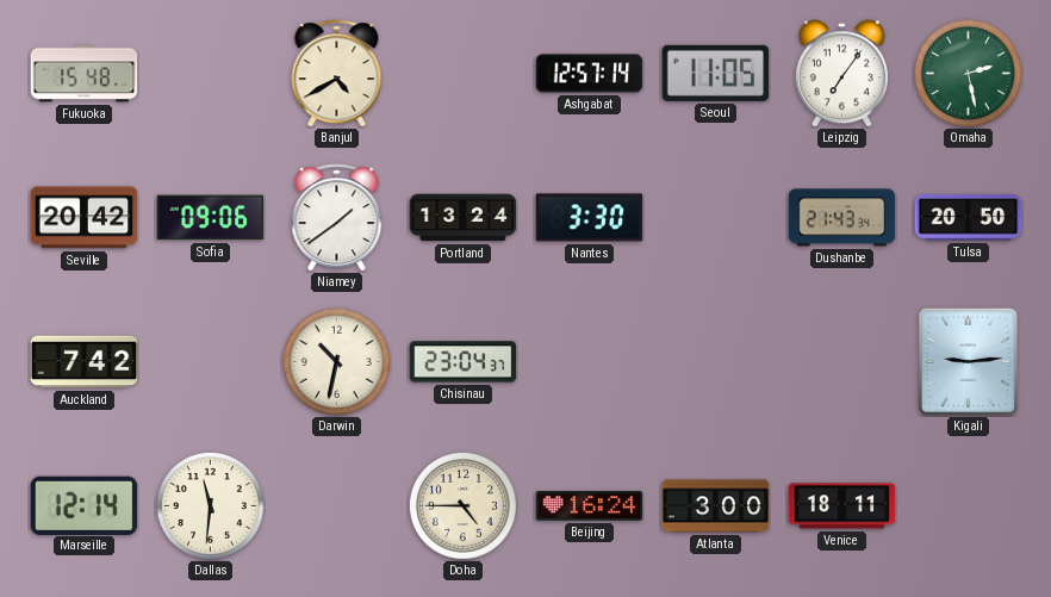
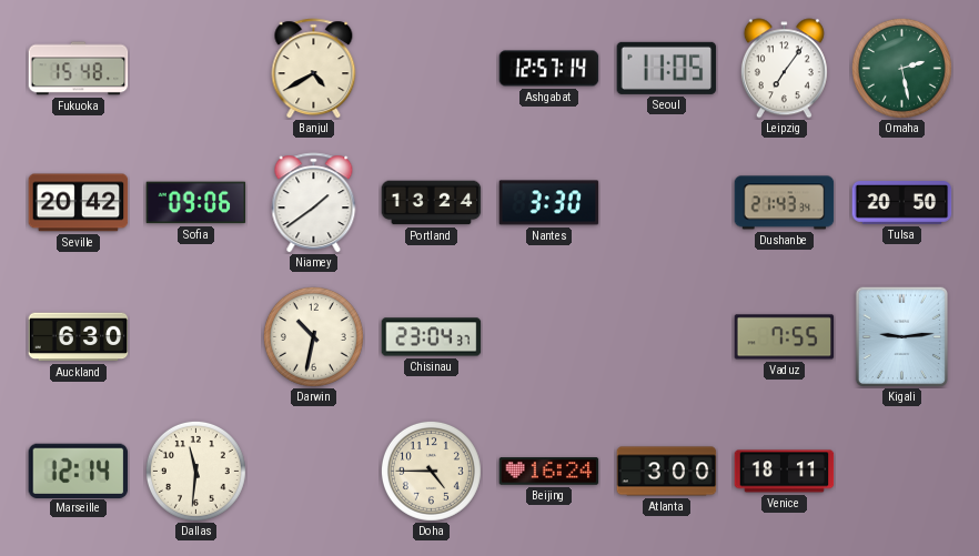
Auckland: 7:42 -> 6:30
Vaduz: none -> 7:55
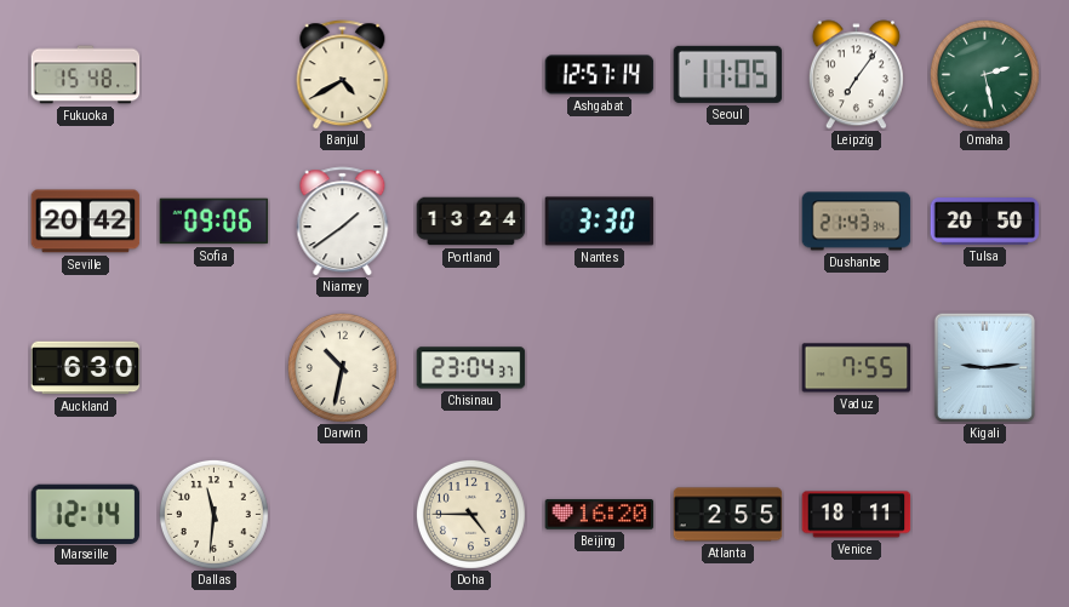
Beijing: 16:24 -> 16:20
Atlanta: 3:00 -> 2:55
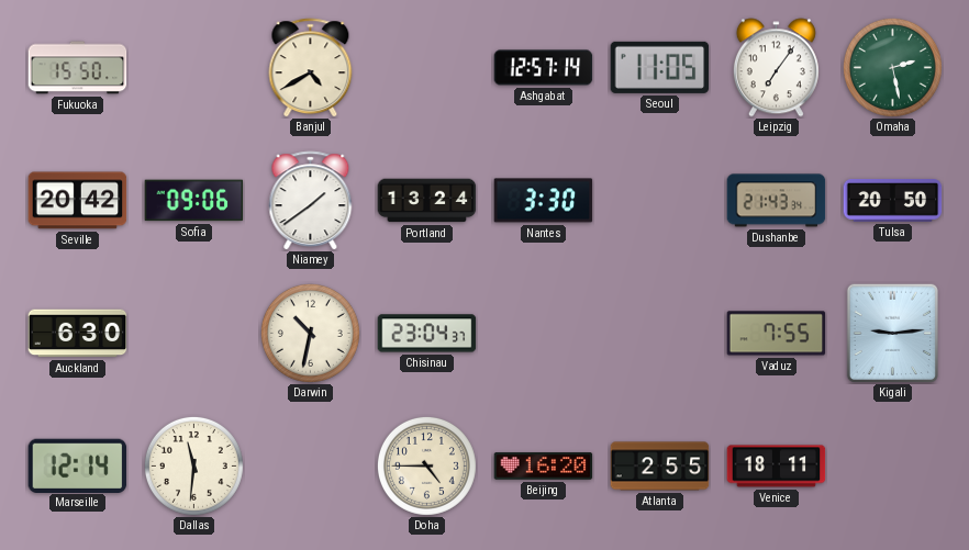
Fukuoka: 15:48 -> 15:50
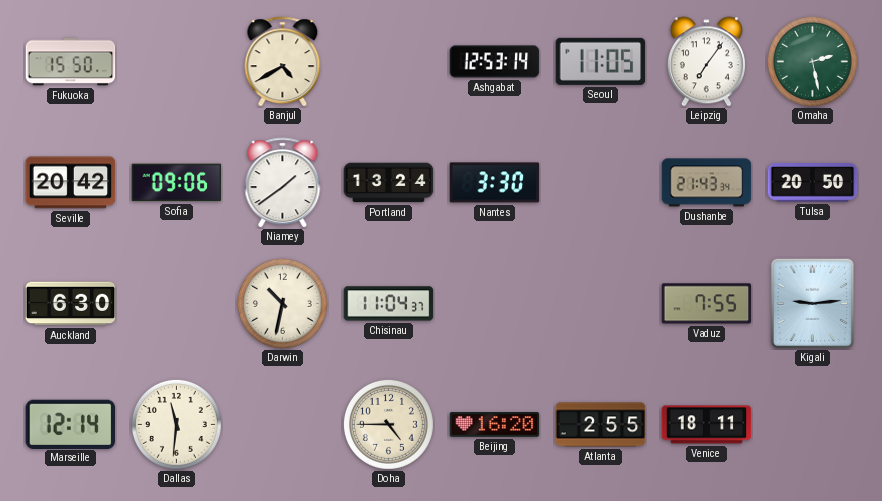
Ashgabat: 12:57 -> 12:53
Chisinau: 23:04 -> 11:04
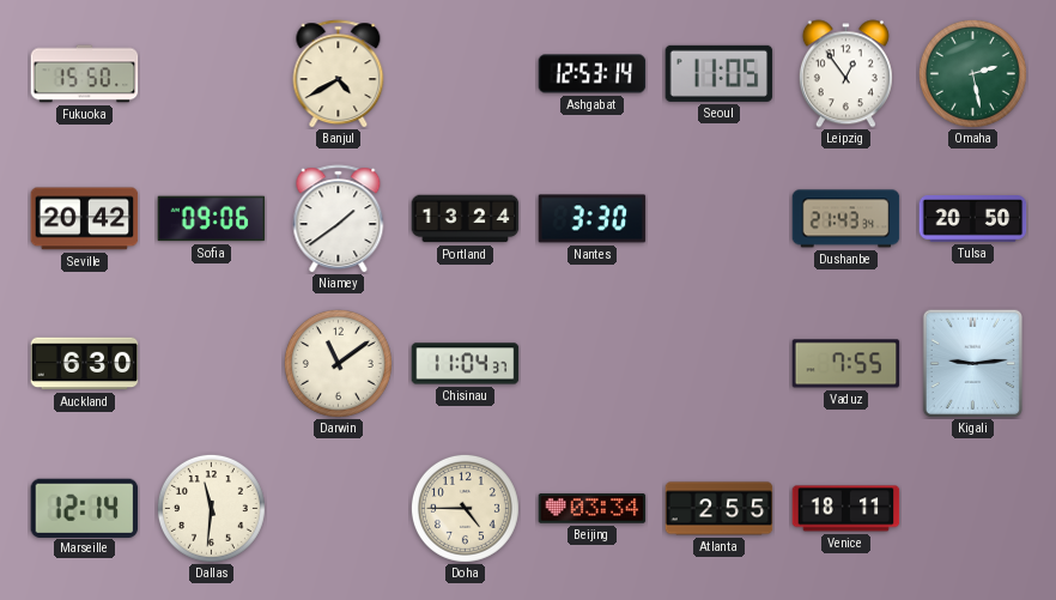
Leipzig: 7:06 -> 12:54
Darwin: 10:32 -> 11:09
Beijing: 16:20 -> 03:34
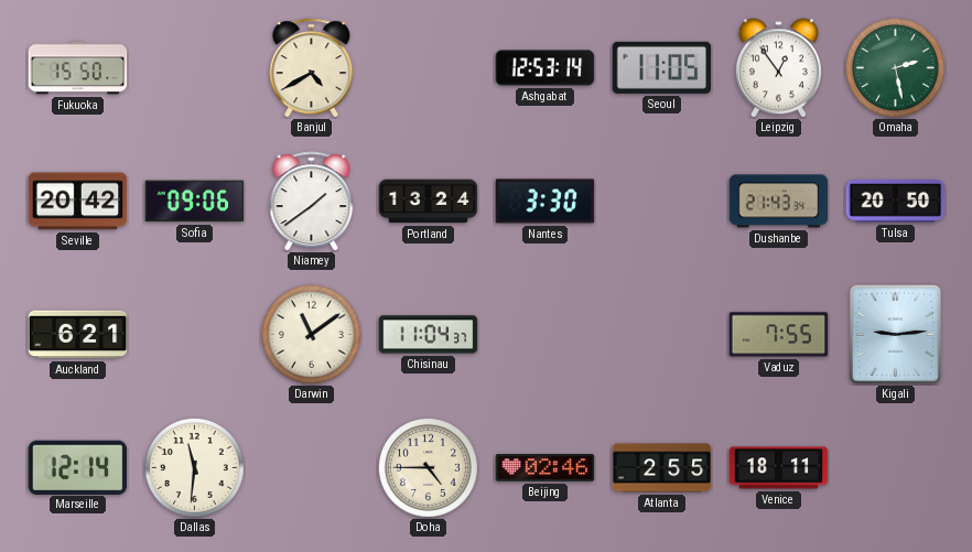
Auckland: 6:30 -> 6:21
Beijing: 03:34 -> 02:46
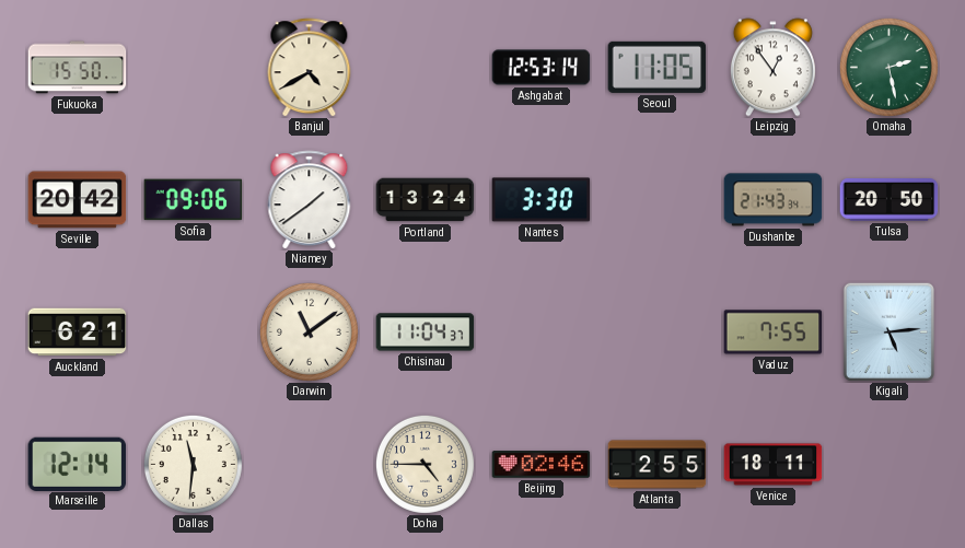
Kigali: 9:14 -> 5:14
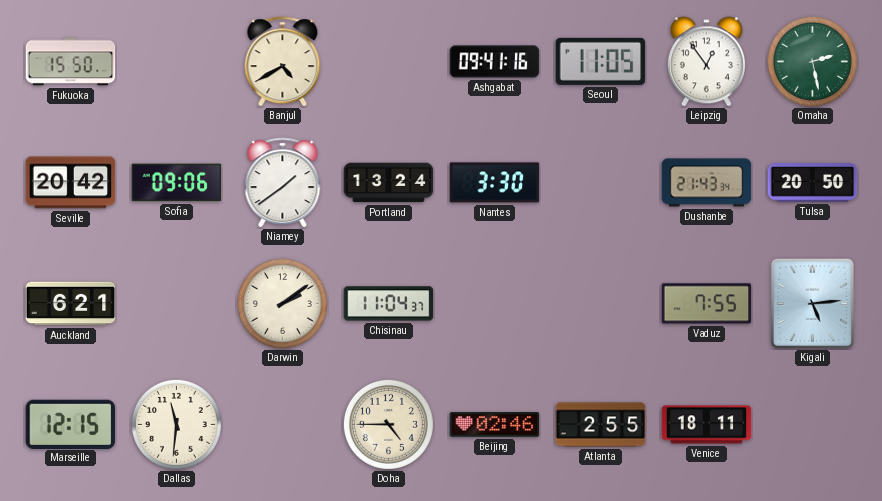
Ashgabat: 12:53 -> 09:41
Darwin: 11:09 -> 2:09
Marseille: 12:14 -> 12:15
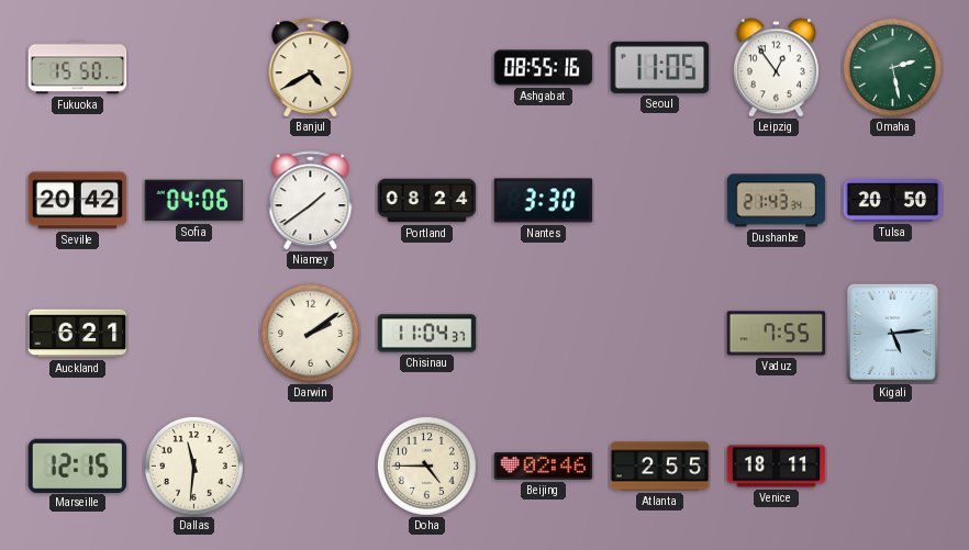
Ashgabat: 09:41 -> 08:55
Sofia: 09:06 -> 04:06
Portland: 13:24 -> 08:24
